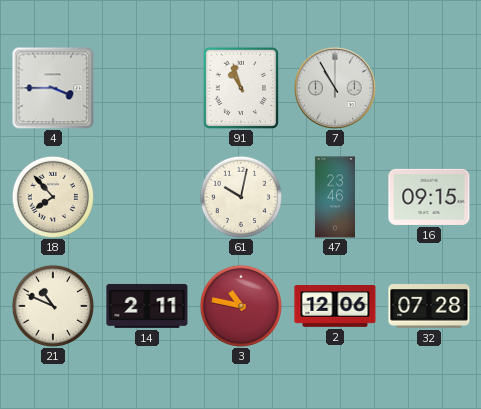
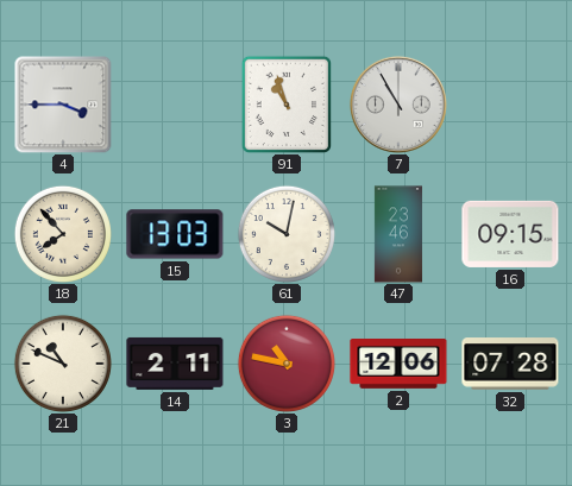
15: none -> 13:03
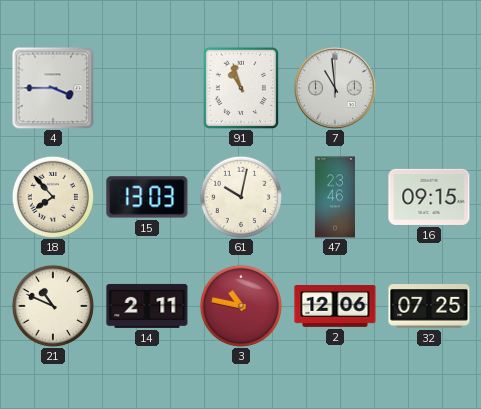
7: 10:55 -> 10:59
32: 07:28 -> 07:25
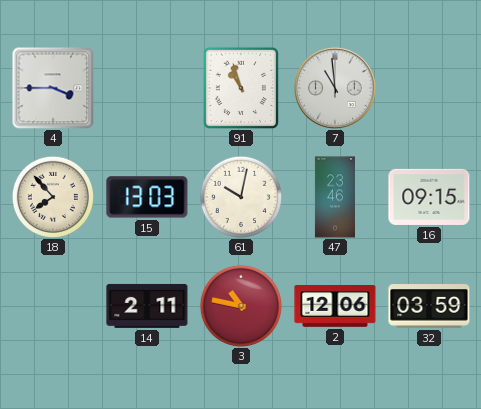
21: 10:49 -> none
32: 07:25 -> 03:59
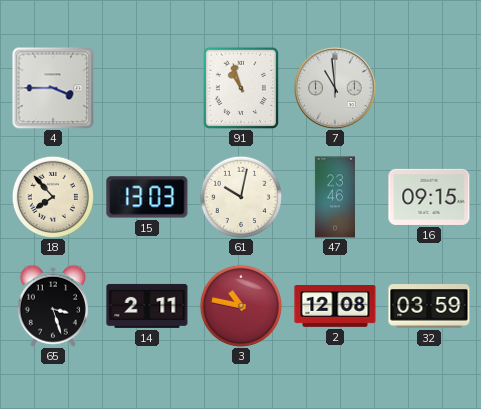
65: none -> 3:27
2: 12:06 -> 12:08
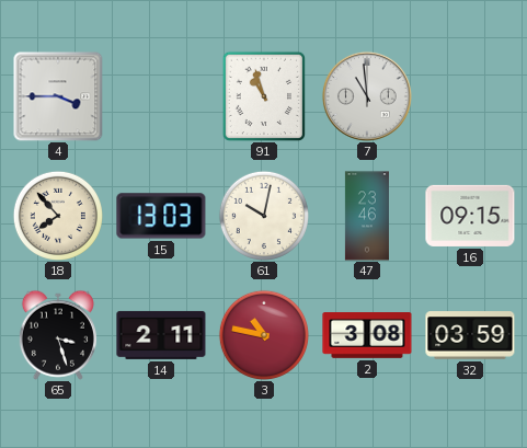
2: 12:08 -> 3:08
